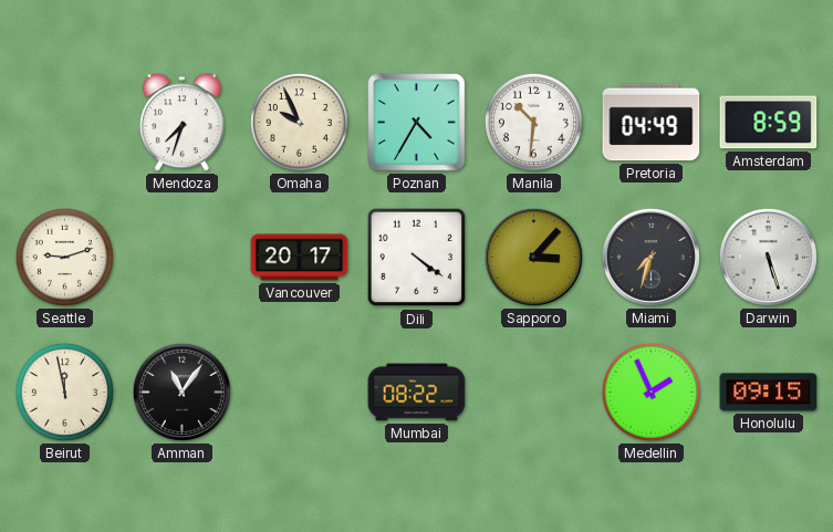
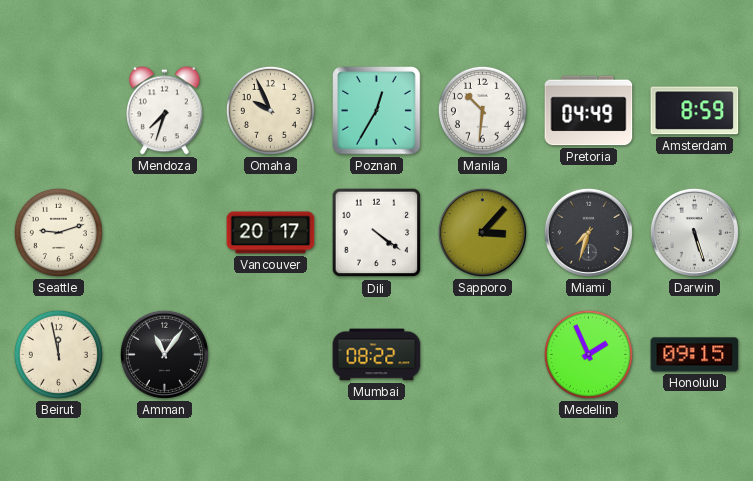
Poznan: 4:35 -> 12:35
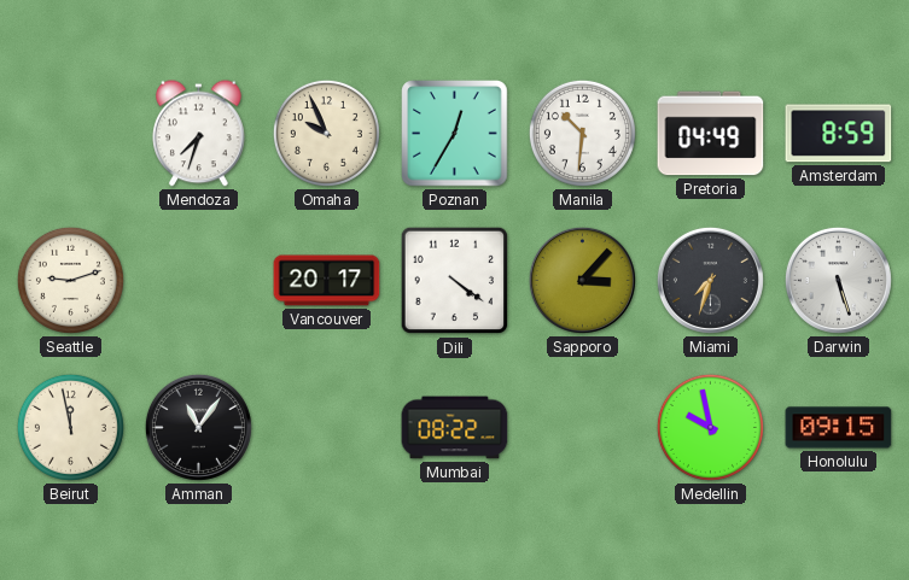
Medellin: 1:56 -> 9:58
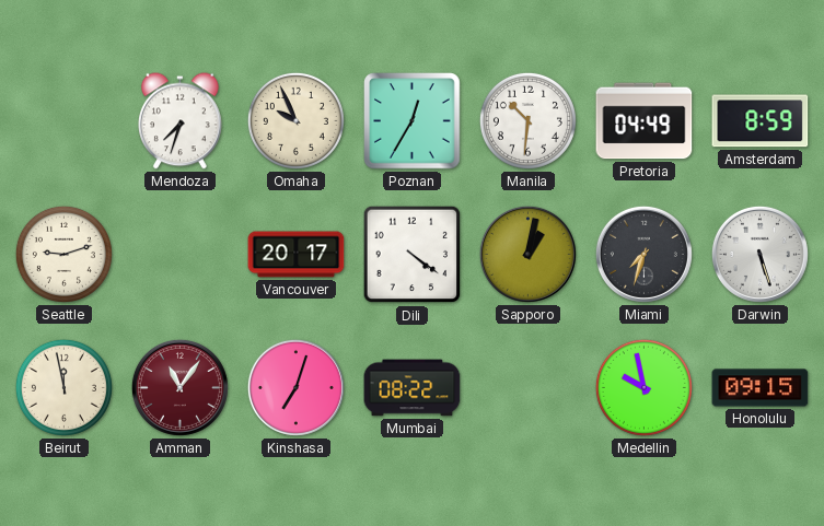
Sapporo: 3:07 -> 1:02
Amman dial: black -> burgundy
Kinshasa: none -> 7:03
